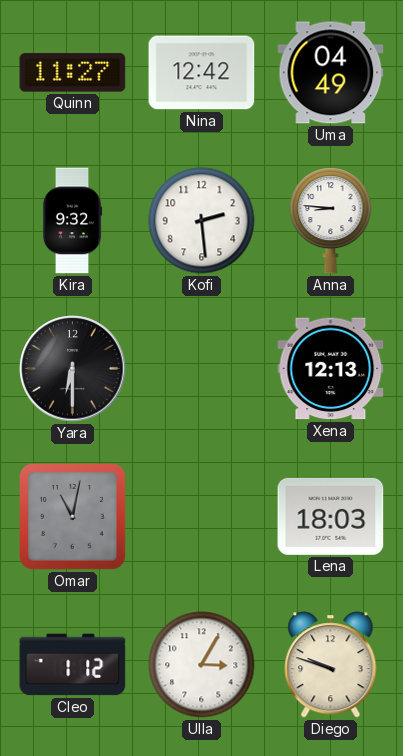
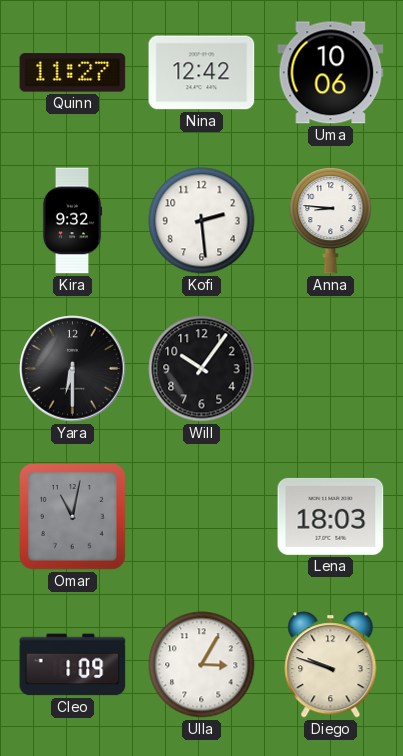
Uma: 04:49 -> 10:06
Will: none -> 10:06
Xena: 12:13 -> none
Cleo: 1:12 -> 1:09
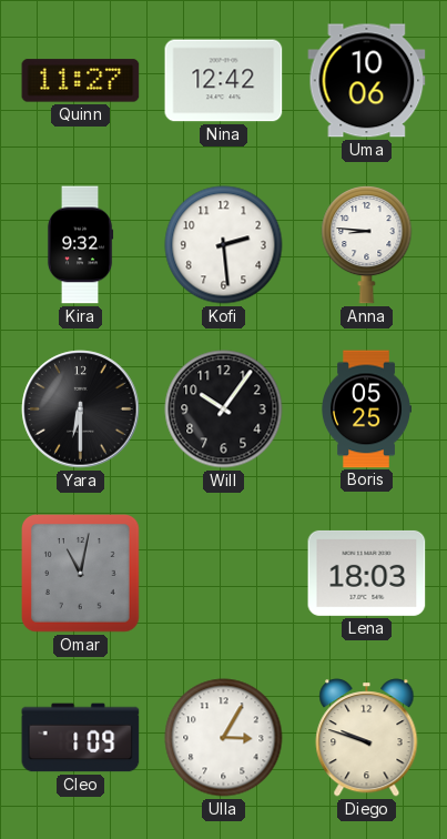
Boris: none -> 05:25
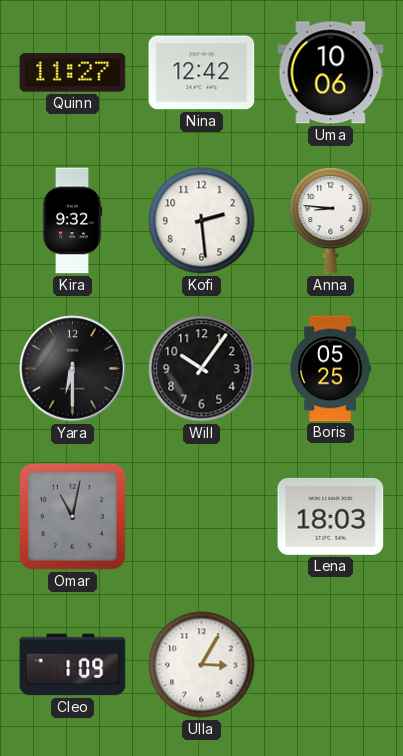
Diego: 9:48 -> none
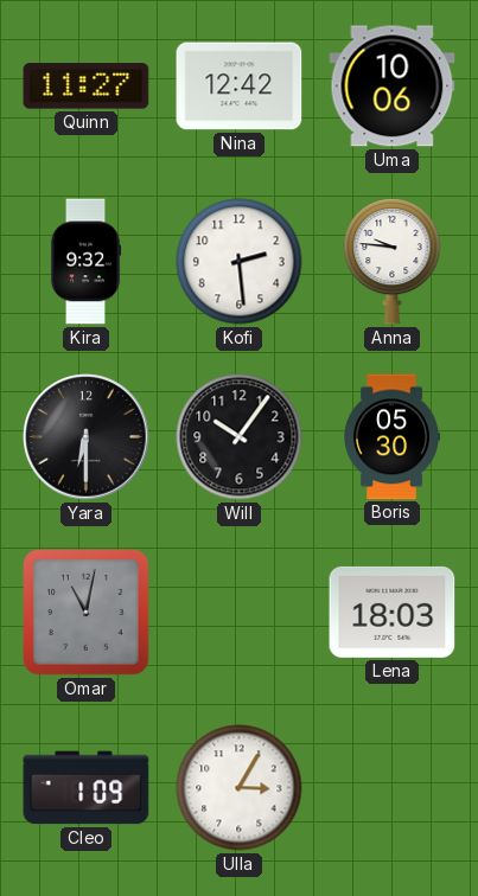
Anna: 8:46 -> 9:46
Boris: 05:25 -> 05:30
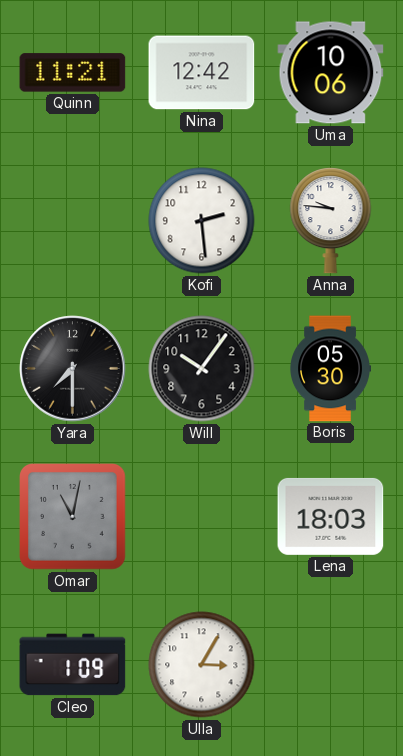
Quinn: 11:27 -> 11:21
Kira: 9:32 -> none
Yara: 6:30 -> 7:30
